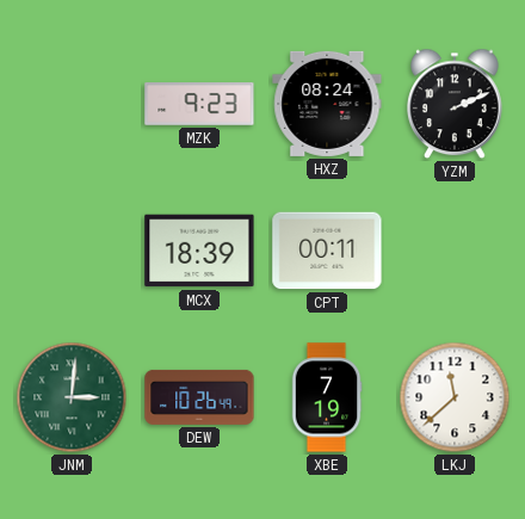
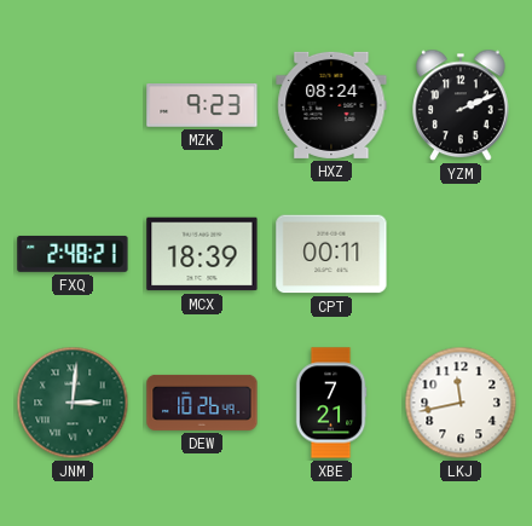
FXQ: none -> 2:48
XBE: 7:19 -> 7:21
LKJ: 11:38 -> 11:43
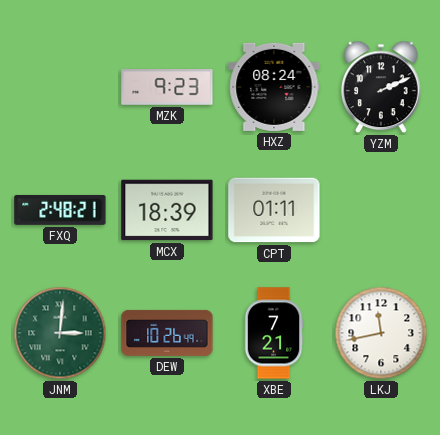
CPT: 00:11 -> 01:11
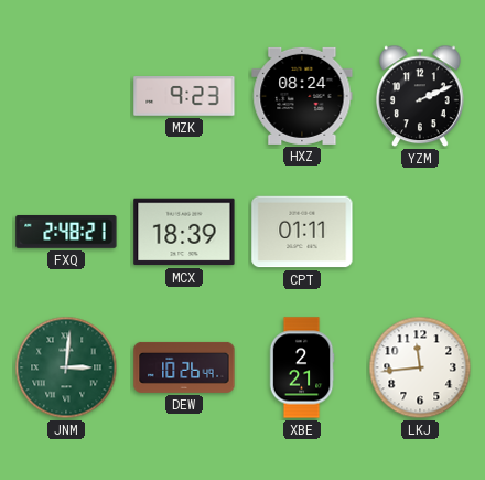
XBE: 7:21 -> 2:21
LKJ: 11:43 -> 11:44
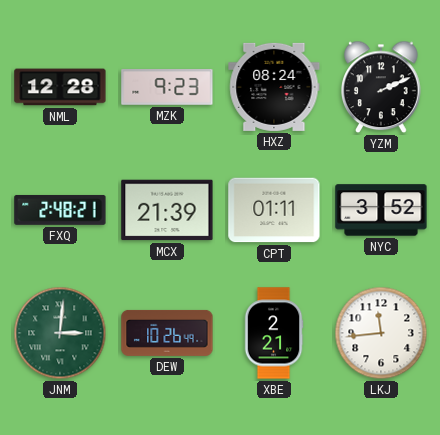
NML: none -> 12:28
MCX: 18:39 -> 21:39
NYC: none -> 3:52
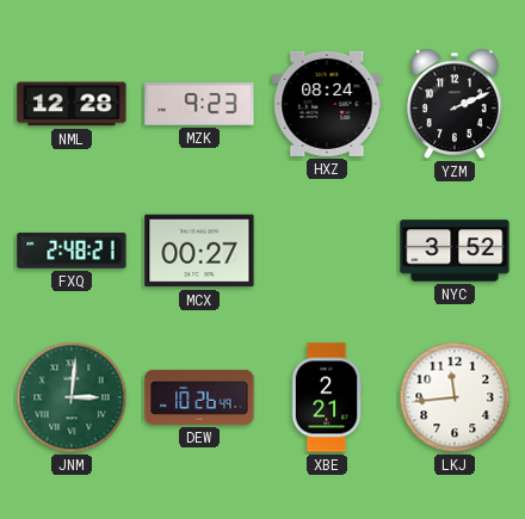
MCX: 21:39 -> 00:27
CPT: 01:11 -> none
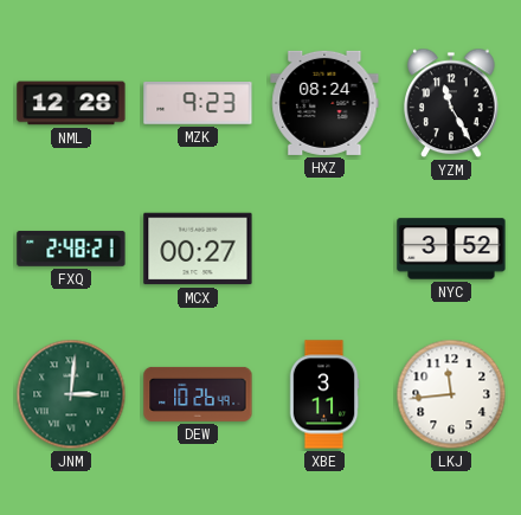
YZM: 2:11 -> 11:25
XBE: 2:21 -> 3:11
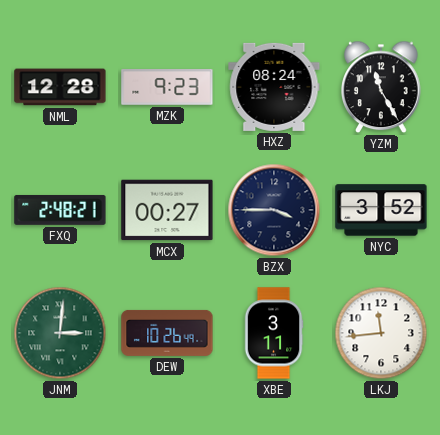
BZX: none -> 3:45
